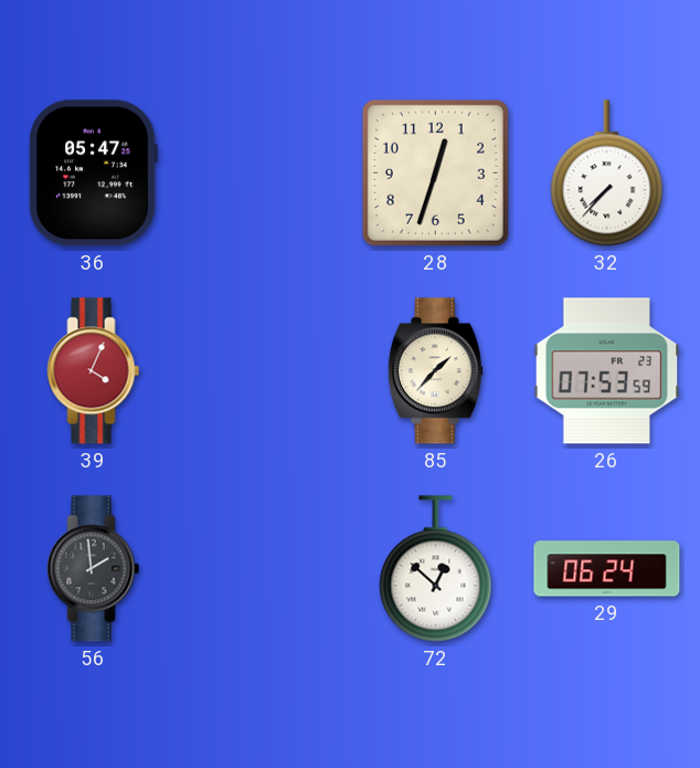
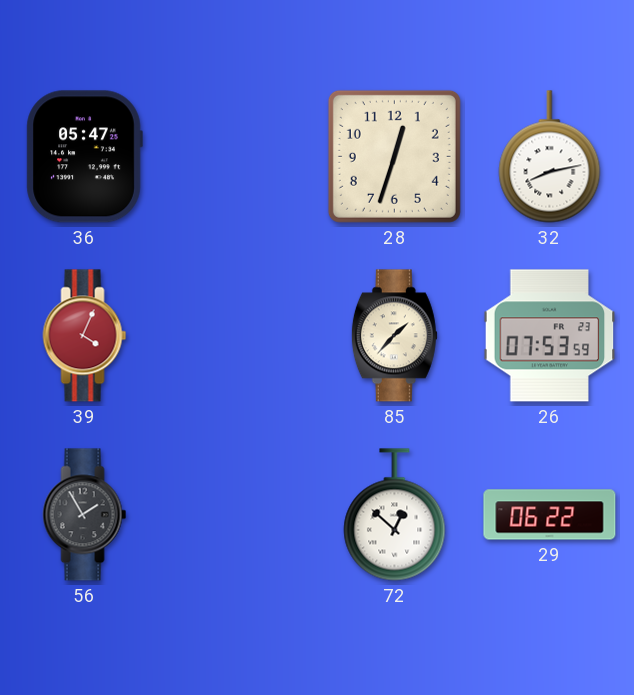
32: 7:37 -> 8:13
56: 1:59 -> 1:55
29: 06:24 -> 06:22
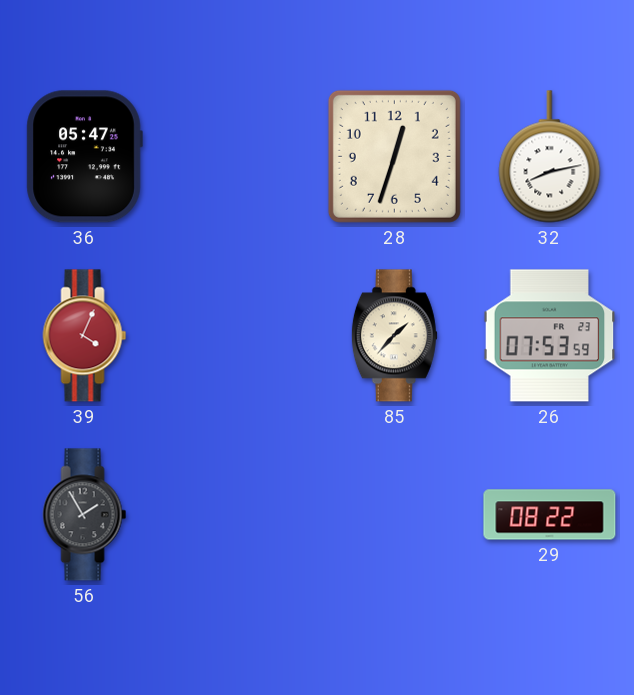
72: 12:52 -> none
29: 06:22 -> 08:22
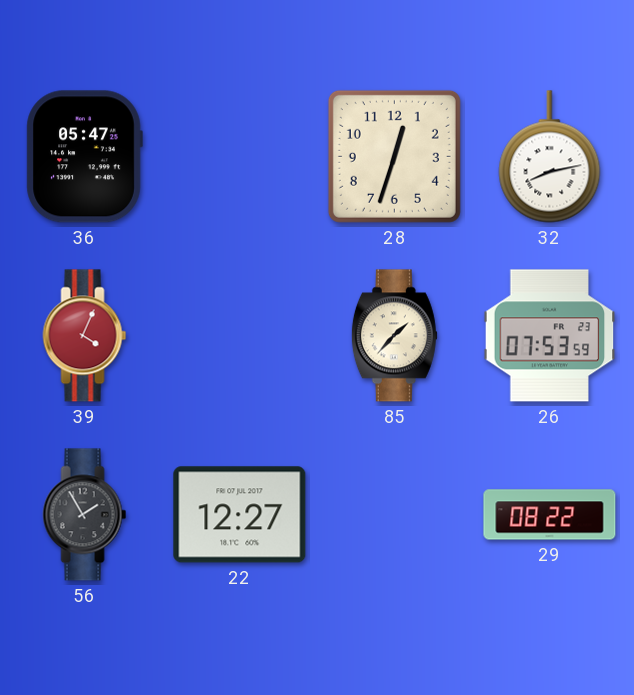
22: none -> 12:27
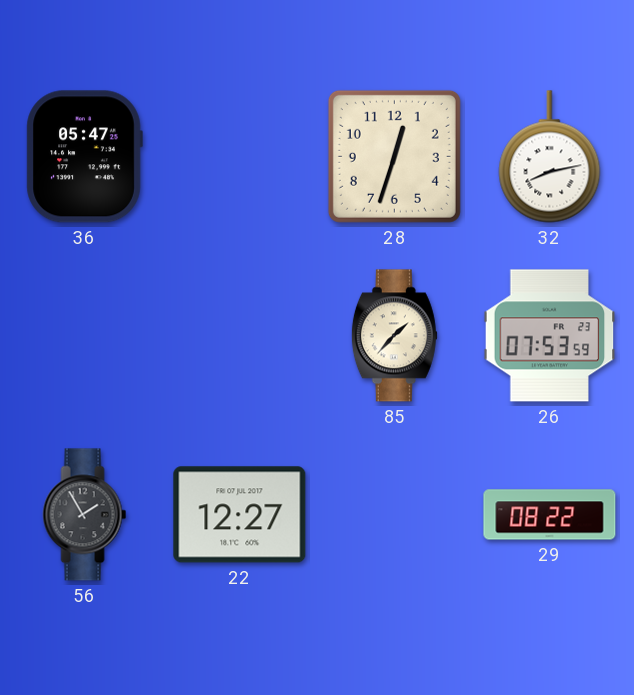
39: 4:04 -> none
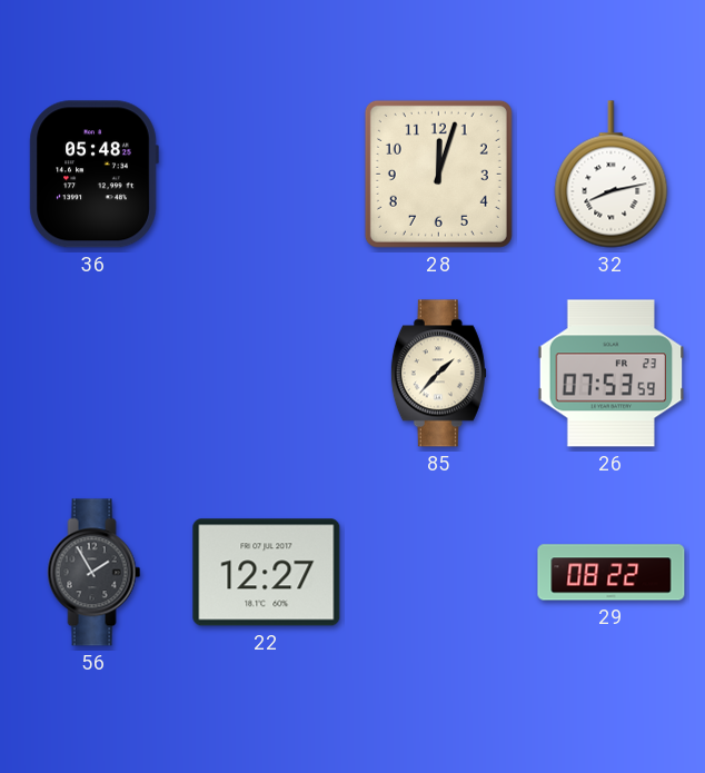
36: 05:47 -> 05:48
28: 12:33 -> 12:03
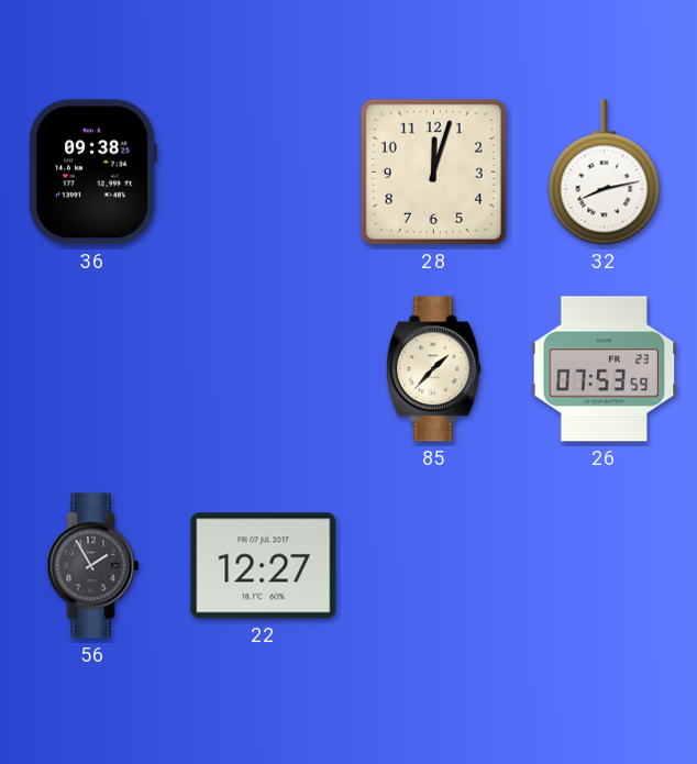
36: 05:48 -> 09:38
29: 08:22 -> none
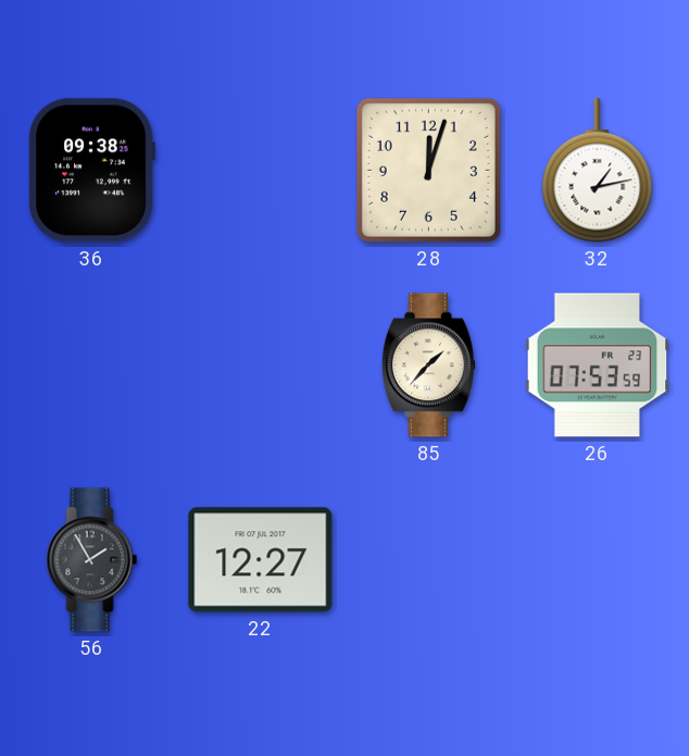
32: 8:13 -> 1:13
